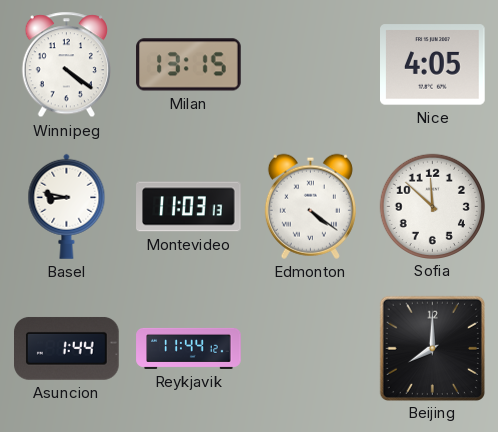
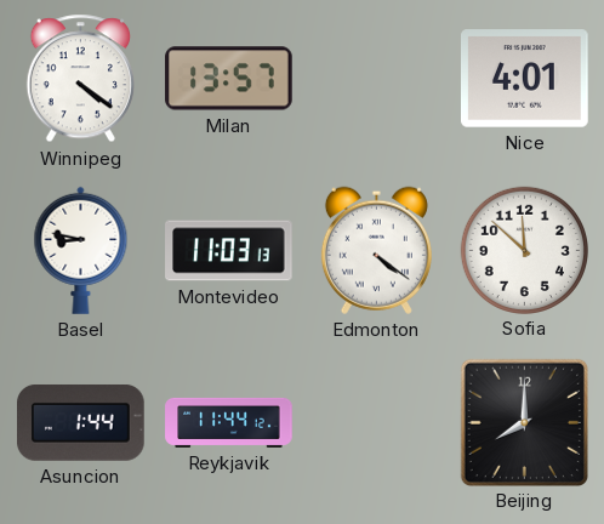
Milan: 13:15 -> 13:57
Nice: 4:05 -> 4:01
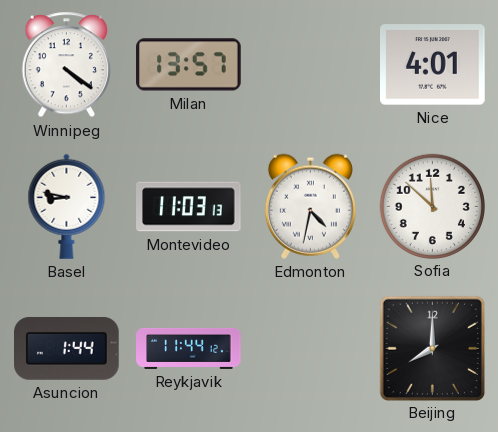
Edmonton: 4:21 -> 4:32
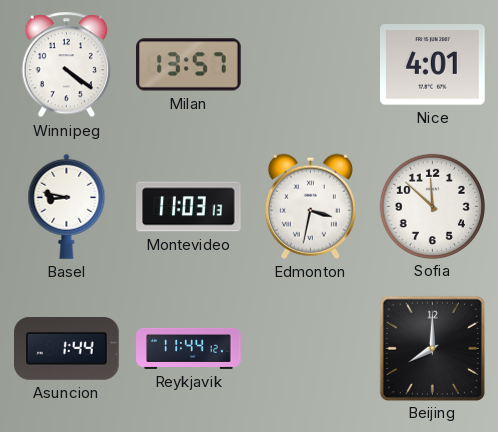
Edmonton: 4:32 -> 3:32
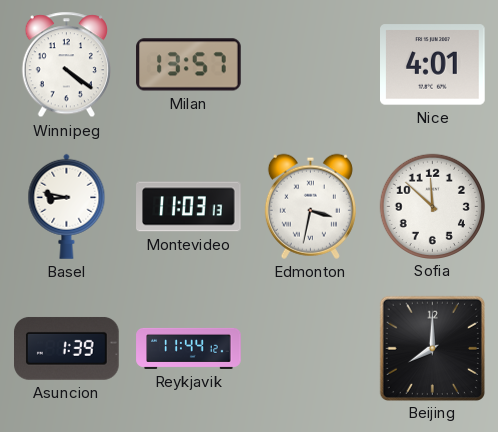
Asuncion: 1:44 -> 1:39
